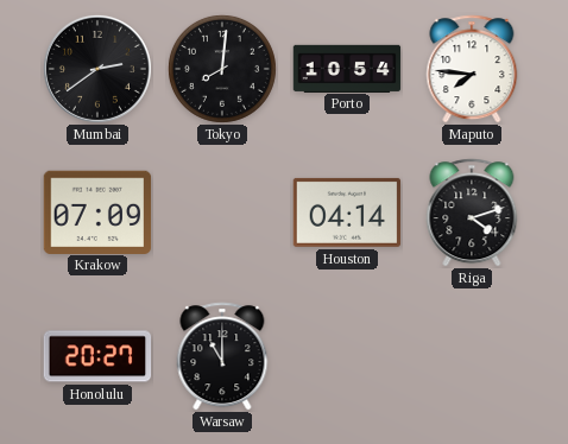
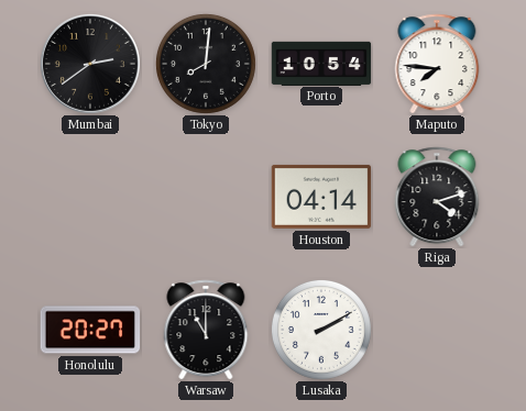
Krakow: 07:09 -> none
Lusaka: none -> 2:10
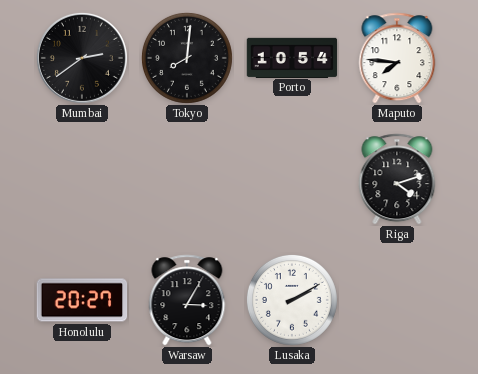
Houston: 04:14 -> none
Warsaw: 11:00 -> 3:05
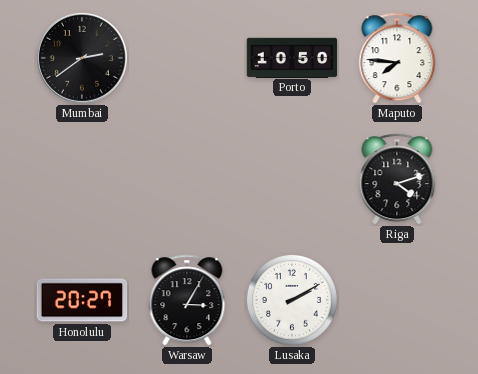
Tokyo: 8:01 -> none
Porto: 10:54 -> 10:50
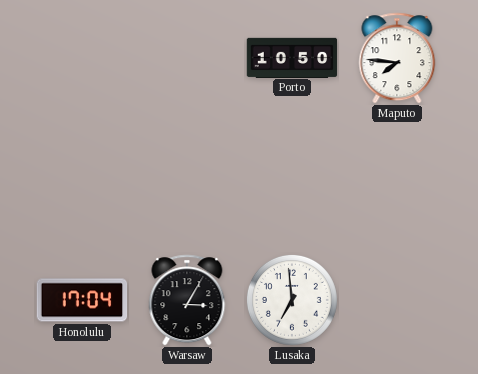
Mumbai: 2:39 -> none
Riga: 4:12 -> none
Honolulu: 20:27 -> 17:04
Lusaka: 2:10 -> 6:59
